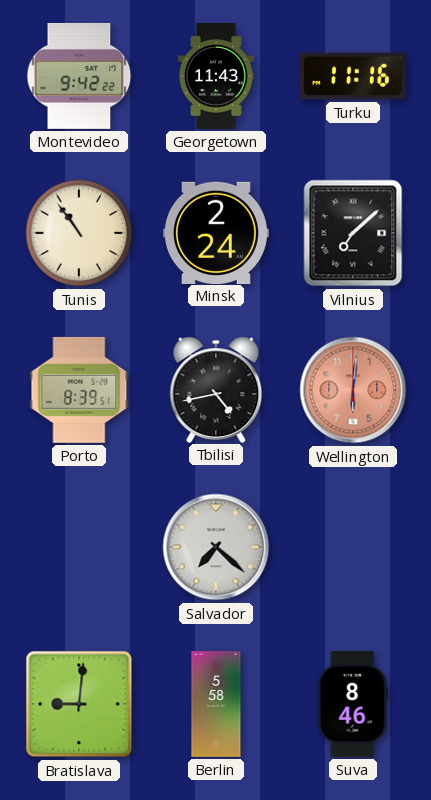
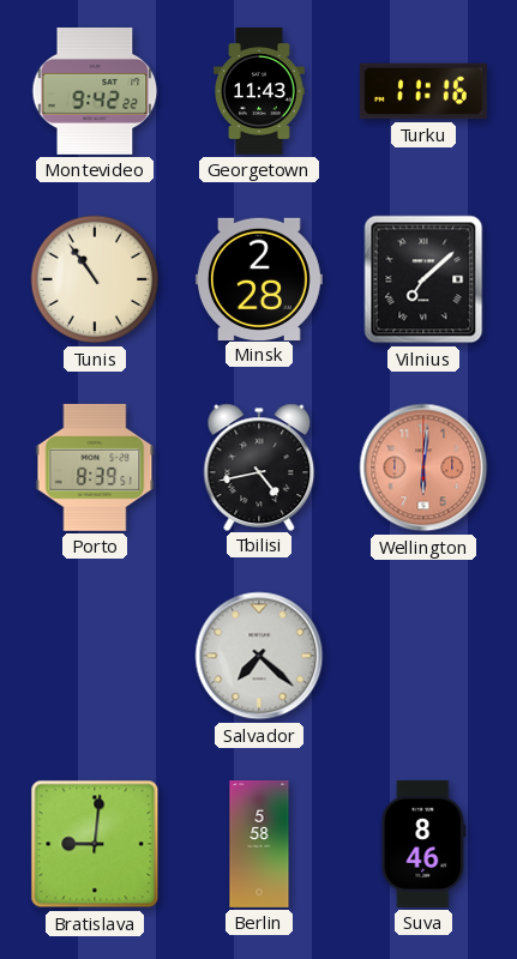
Minsk: 2:24 -> 2:28
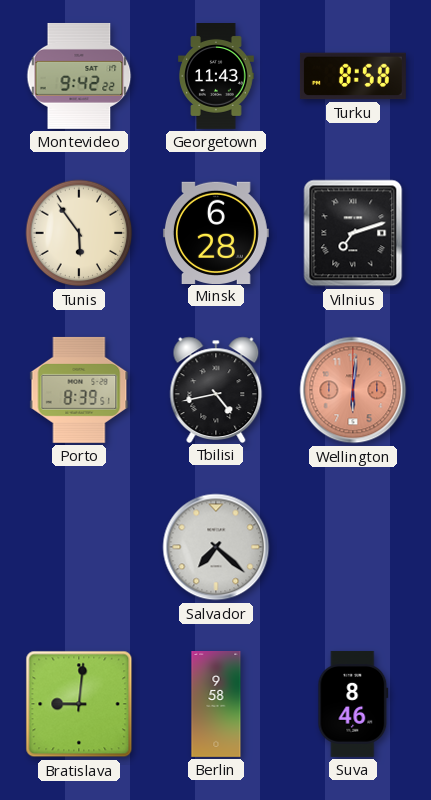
Turku: 11:16 -> 8:58
Tunis: 10:54 -> 5:54
Minsk: 2:28 -> 6:28
Vilnius: 7:08 -> 7:12
Berlin: 5:58 -> 9:58
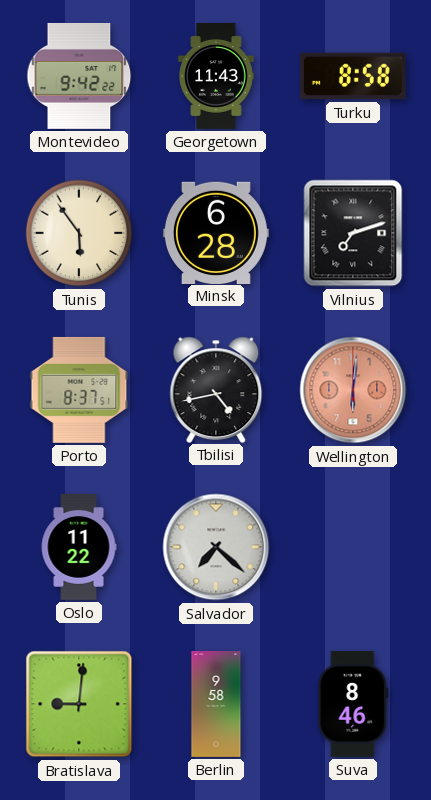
Porto: 8:39 -> 8:37
Oslo: none -> 11:22
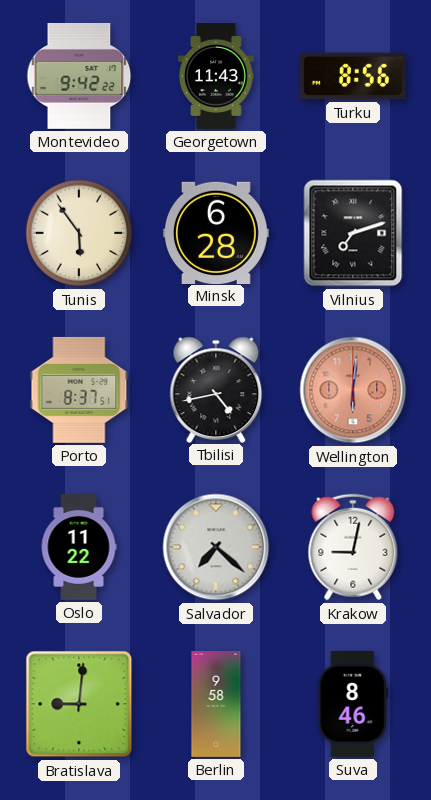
Turku: 8:58 -> 8:56
Krakow: none -> 9:02
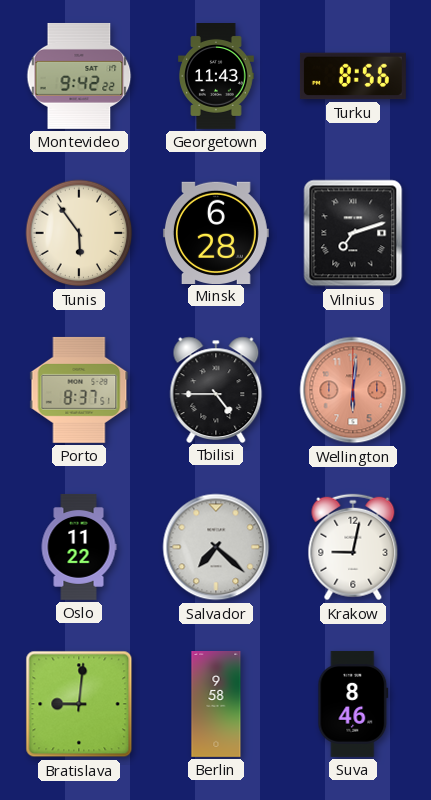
Tbilisi: 4:43 -> 4:45
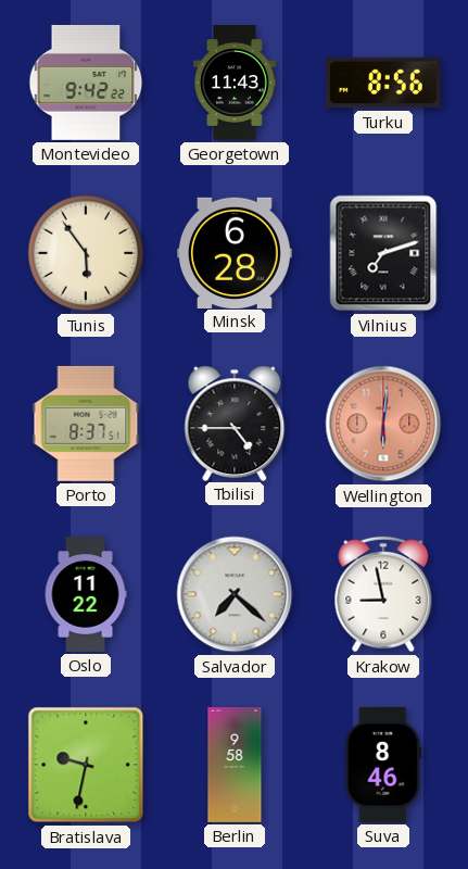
Krakow: 9:02 -> 8:58
Bratislava: 9:01 -> 9:32
